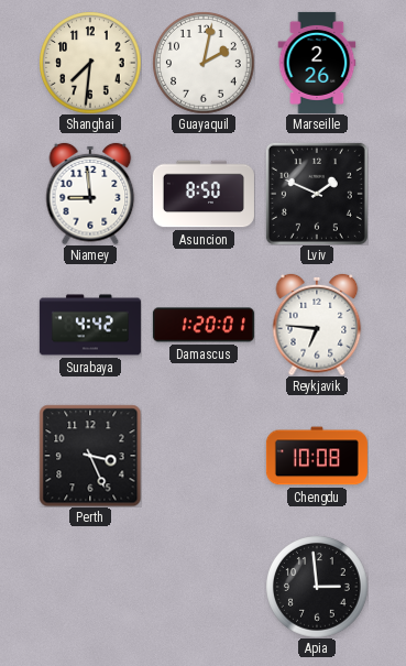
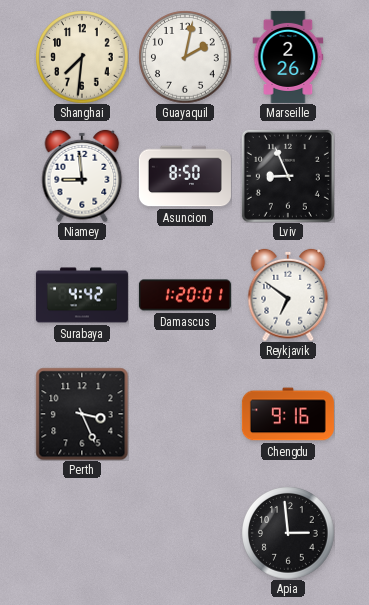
Lviv: 1:49 -> 8:56
Reykjavik: 6:46 -> 6:51
Chengdu: 10:08 -> 9:16
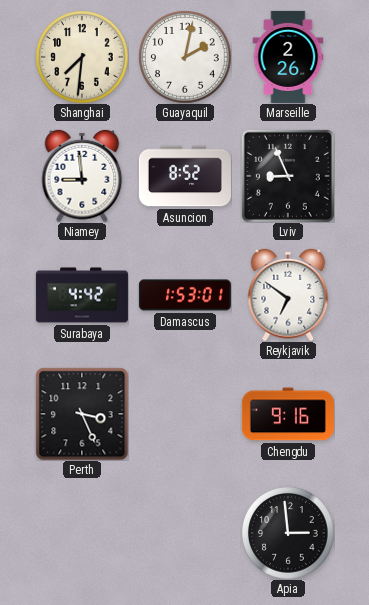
Asuncion: 8:50 -> 8:52
Damascus: 1:20 -> 1:53
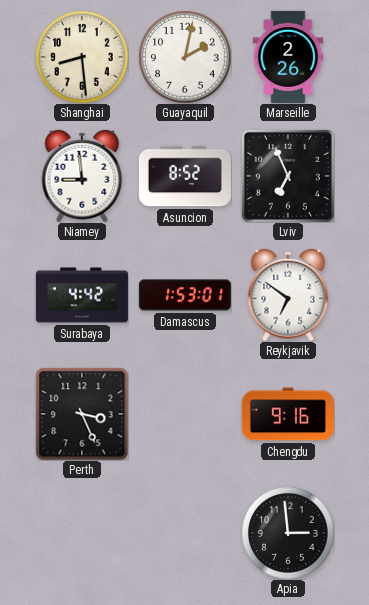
Shanghai: 7:31 -> 8:29
Lviv: 8:56 -> 6:56
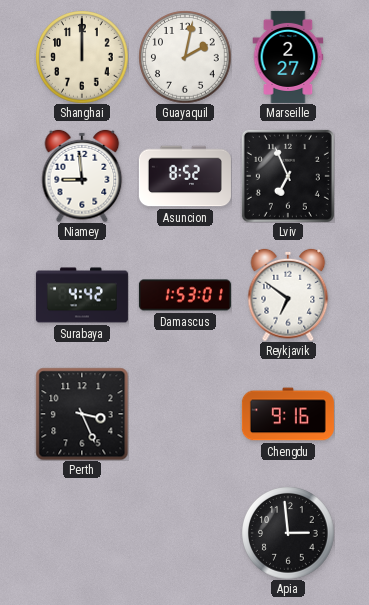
Shanghai: 8:29 -> 12:00
Marseille: 2:26 -> 2:27
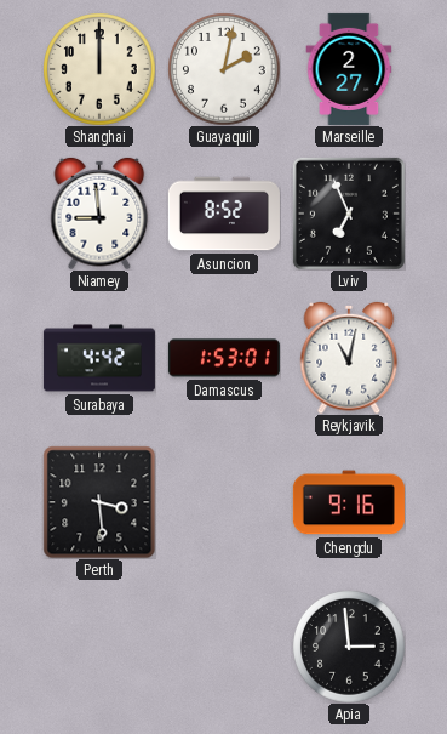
Reykjavik: 6:51 -> 11:02
Perth: 3:26 -> 3:29
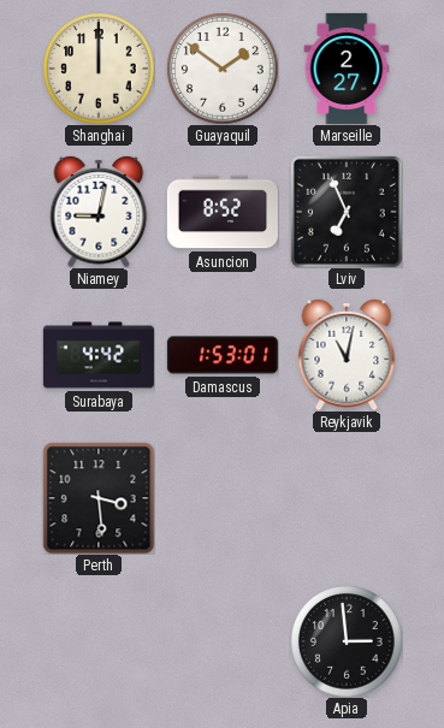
Guayaquil: 2:02 -> 1:51
Niamey: 8:59 -> 9:02
Chengdu: 9:16 -> none
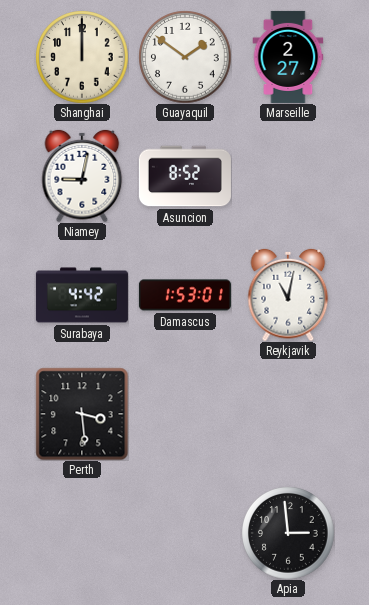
Lviv: 6:56 -> none
